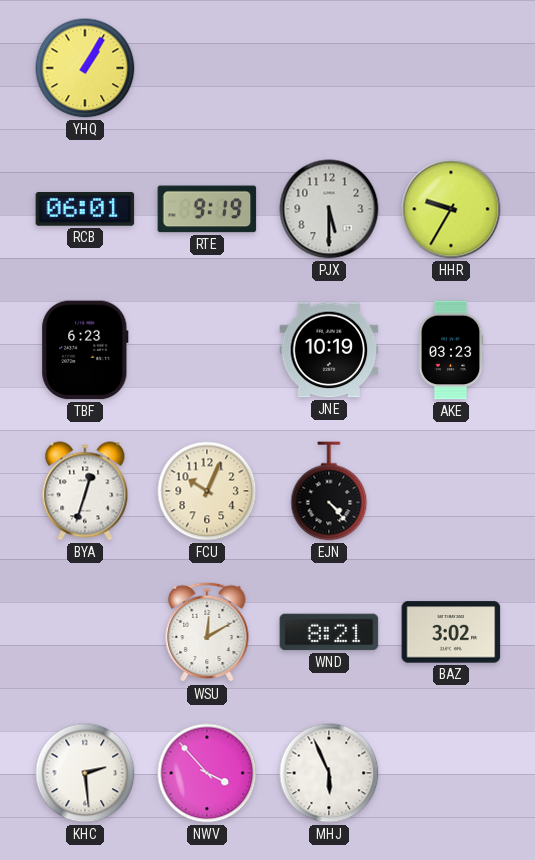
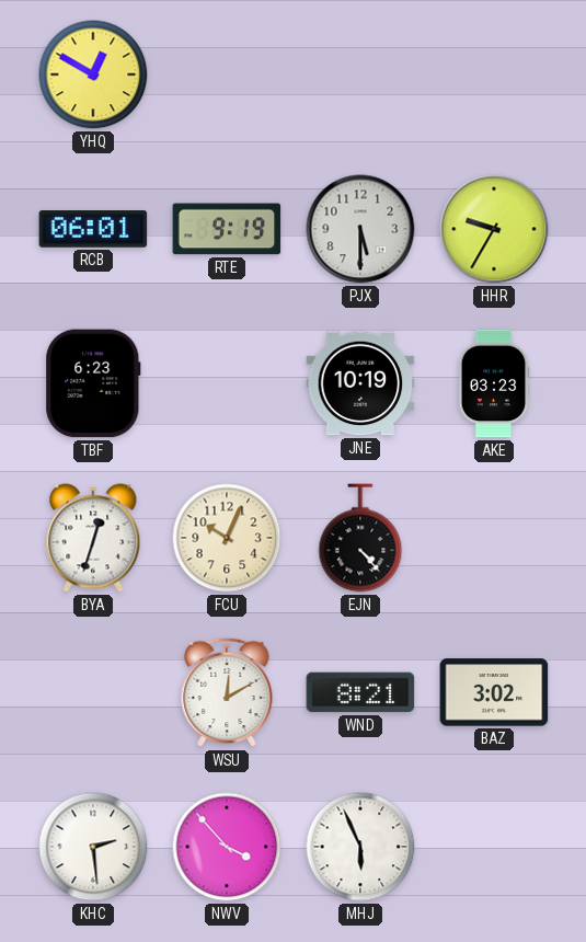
YHQ: 1:05 -> 12:50
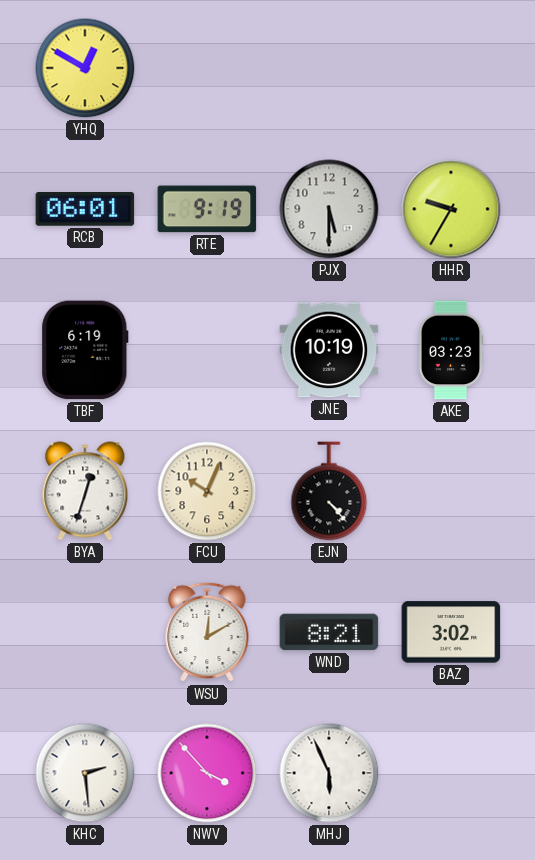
TBF: 6:23 -> 6:19
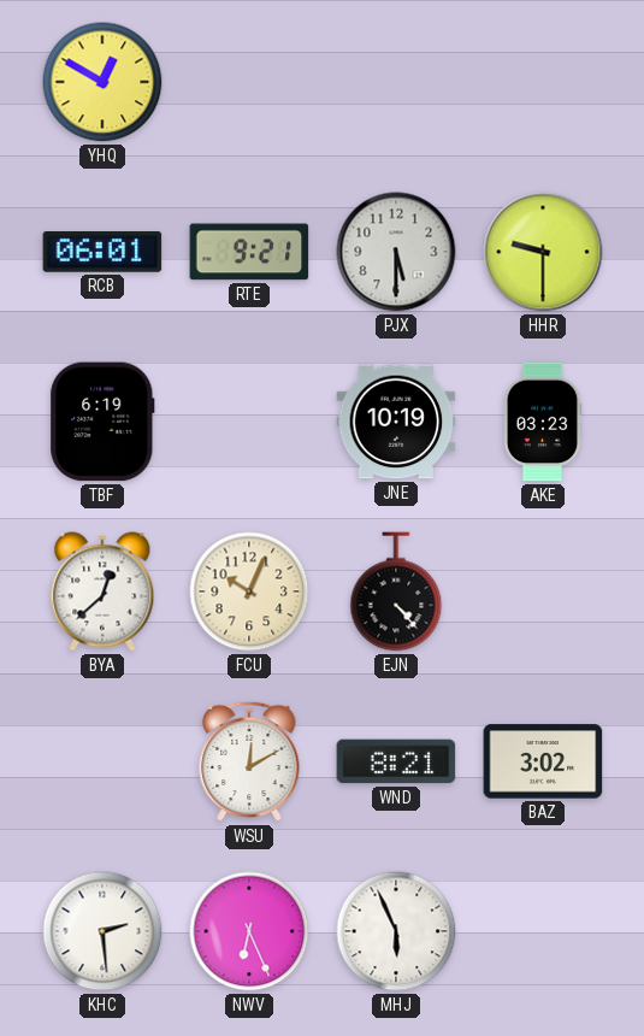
RTE: 9:19 -> 9:21
HHR: 9:35 -> 9:30
BYA: 12:33 -> 12:38
NWV: 3:53 -> 6:26
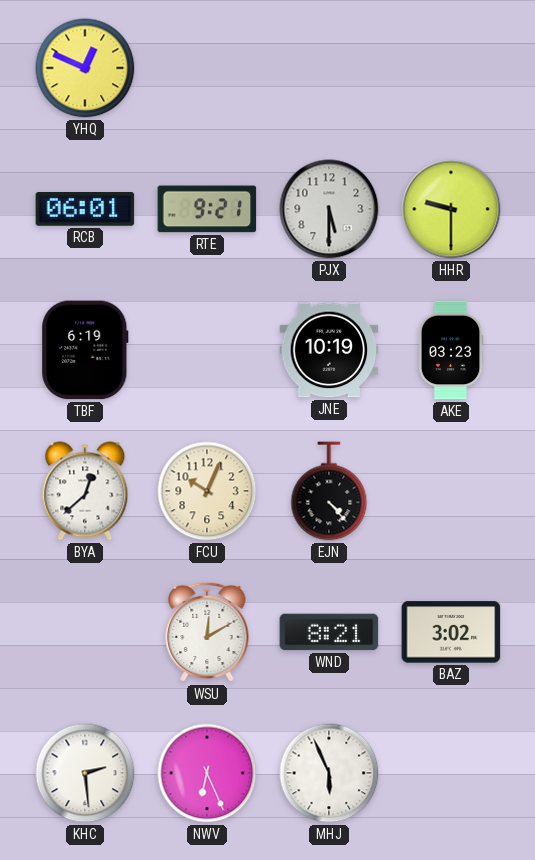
YHQ: 12:50 -> 12:49
